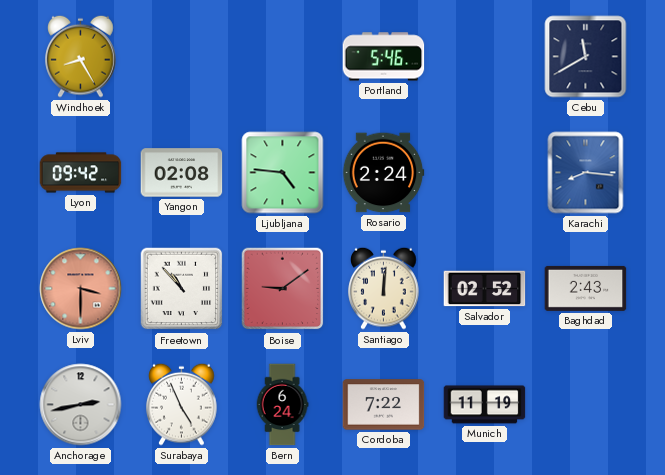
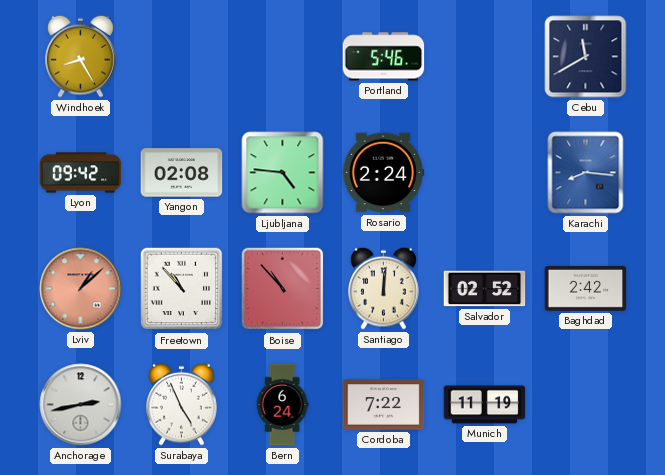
Lviv: 3:30 -> 1:08
Boise: 9:09 -> 10:53
Baghdad: 2:43 -> 2:42
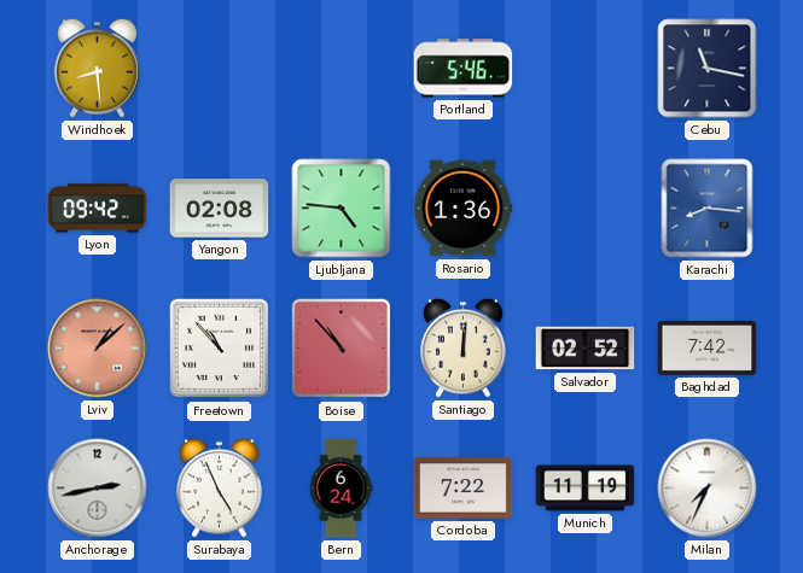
Windhoek: 8:25 -> 8:29
Cebu: 11:40 -> 11:17
Rosario: 2:24 -> 1:36
Baghdad: 2:42 -> 7:42
Milan: none -> 7:34
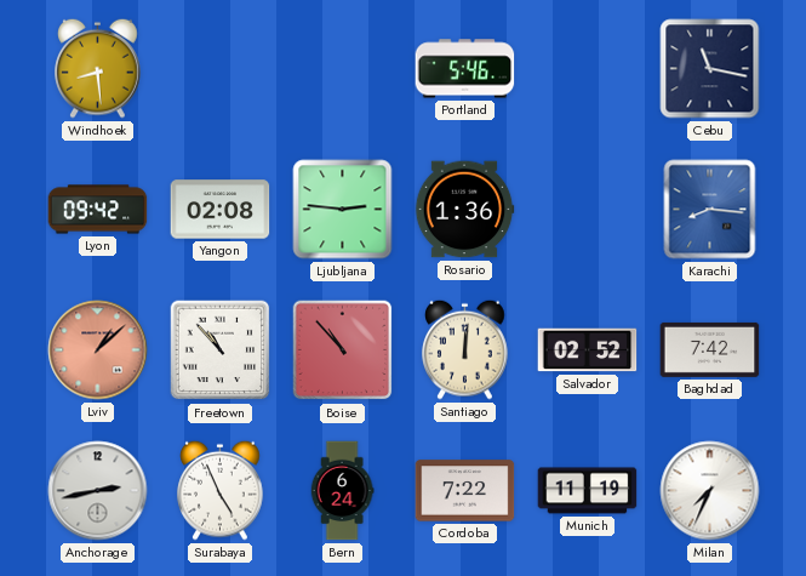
Ljubljana: 4:46 -> 2:46
